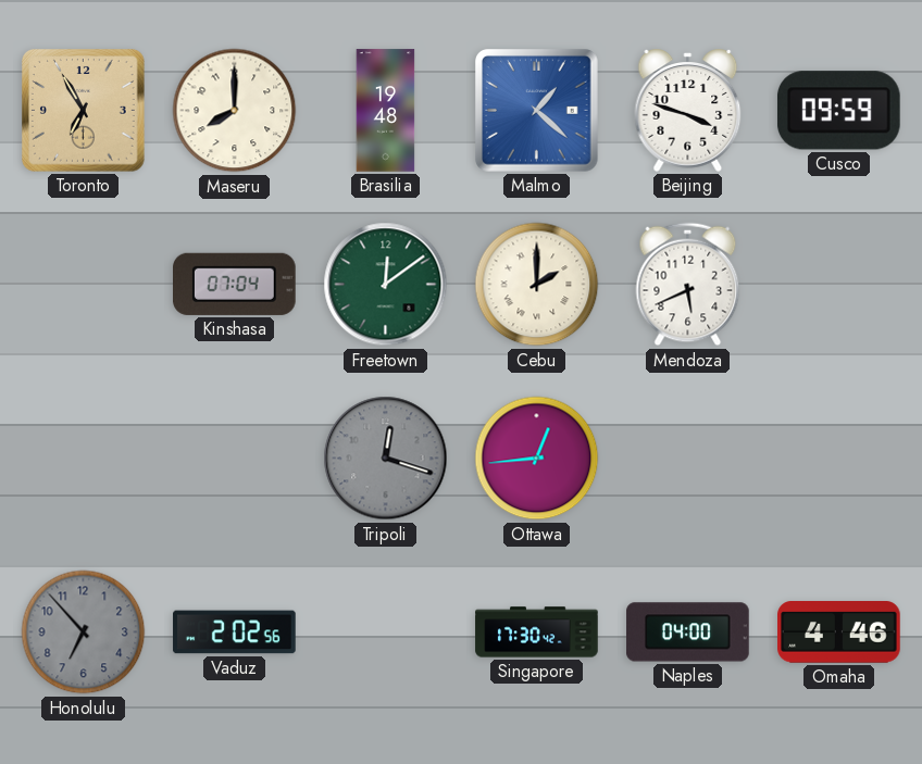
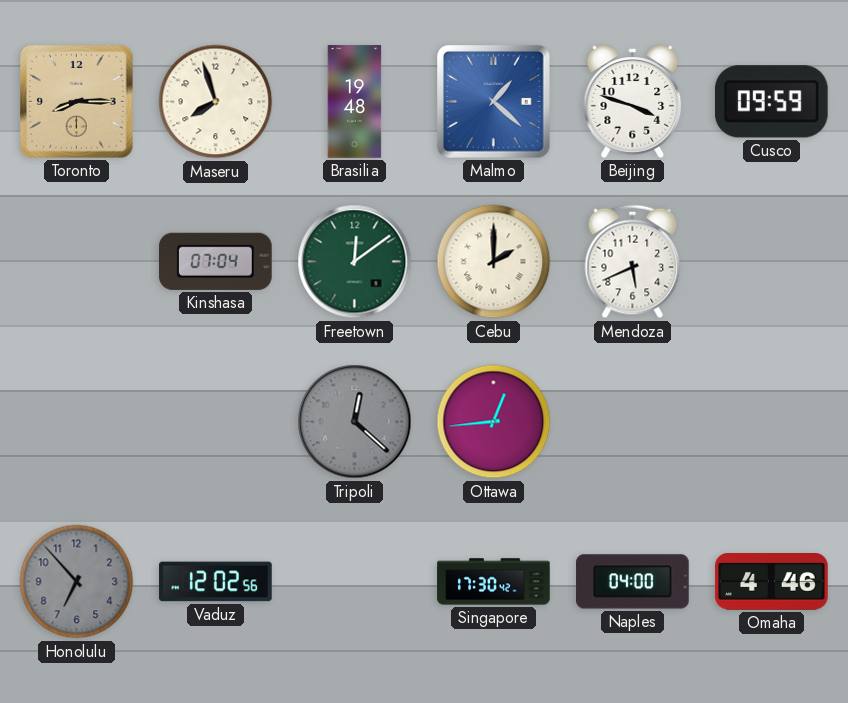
Toronto: 6:55 -> 8:15
Maseru: 8:00 -> 7:57
Tripoli: 12:18 -> 12:22
Vaduz: 2:02 -> 12:02
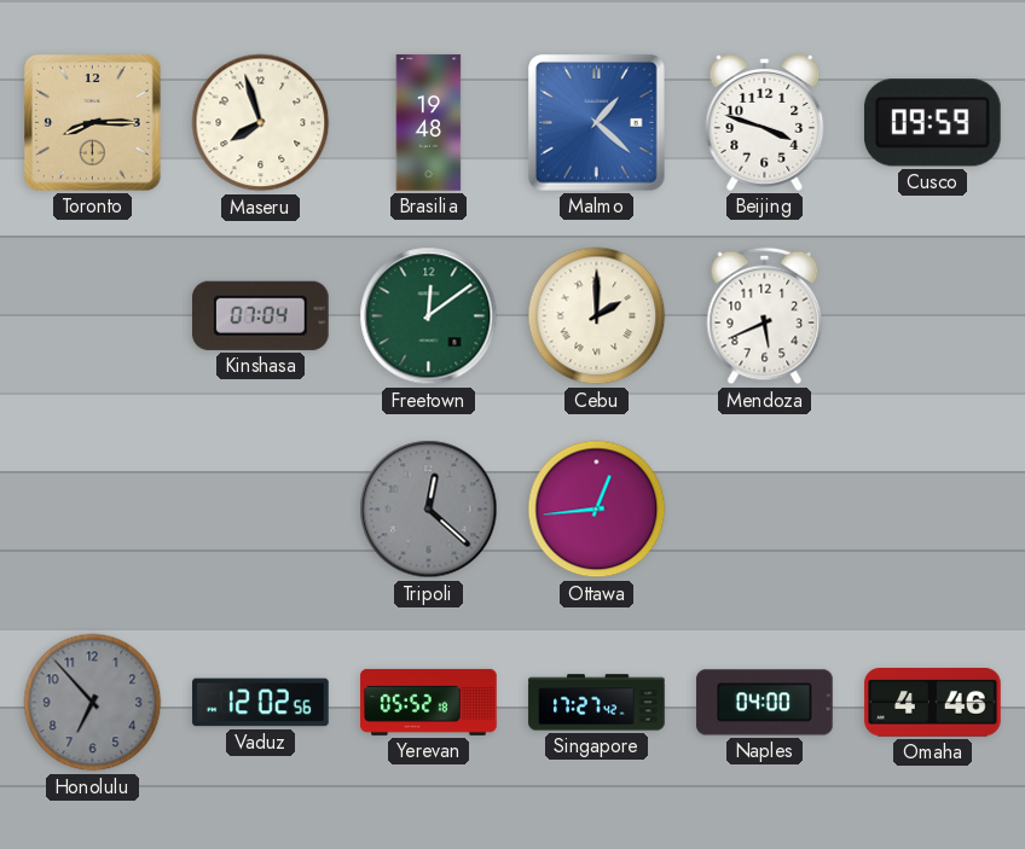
Yerevan: none -> 05:52
Singapore: 17:30 -> 17:27
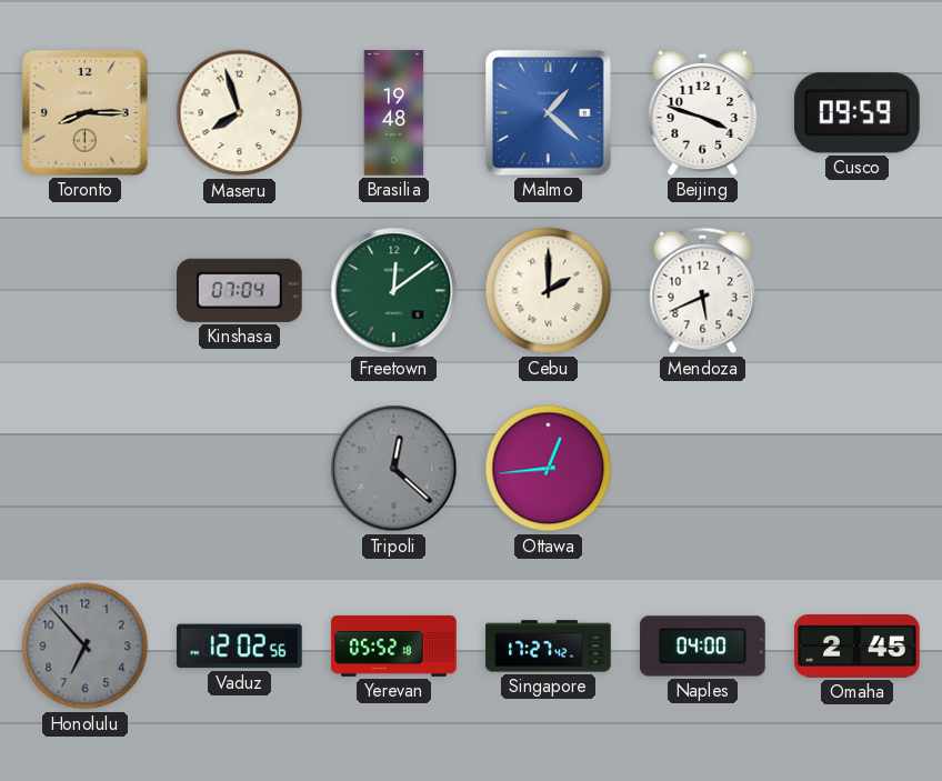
Omaha: 4:46 -> 2:45
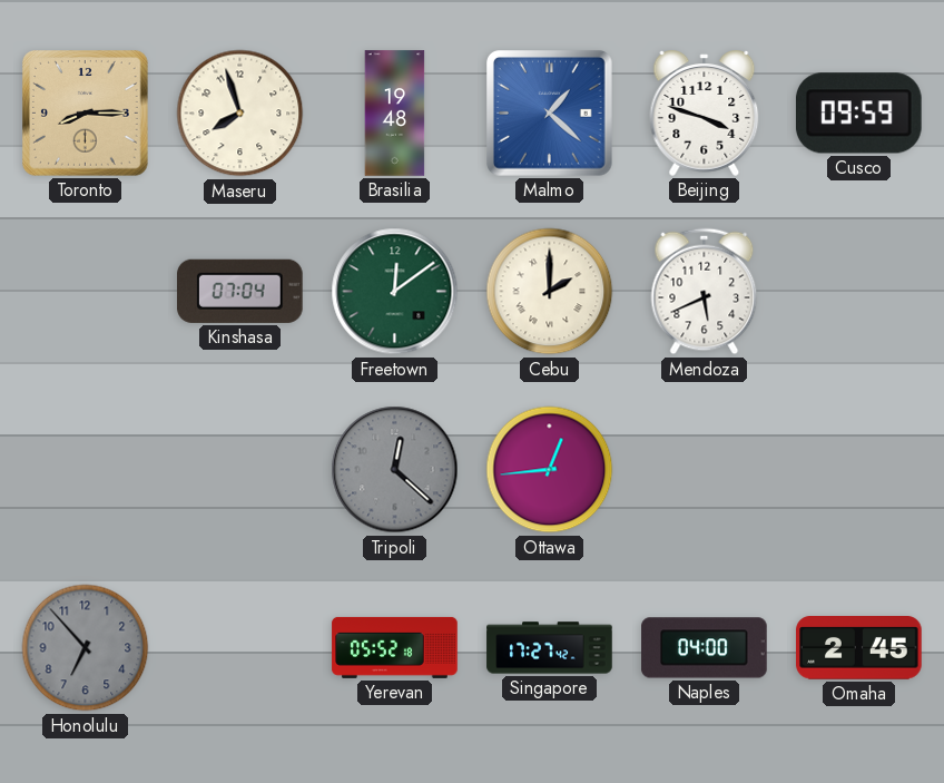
Vaduz: 12:02 -> none
